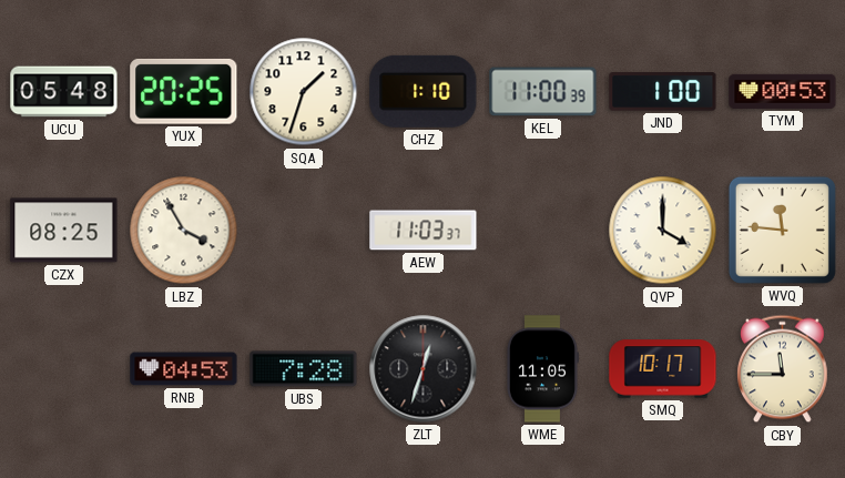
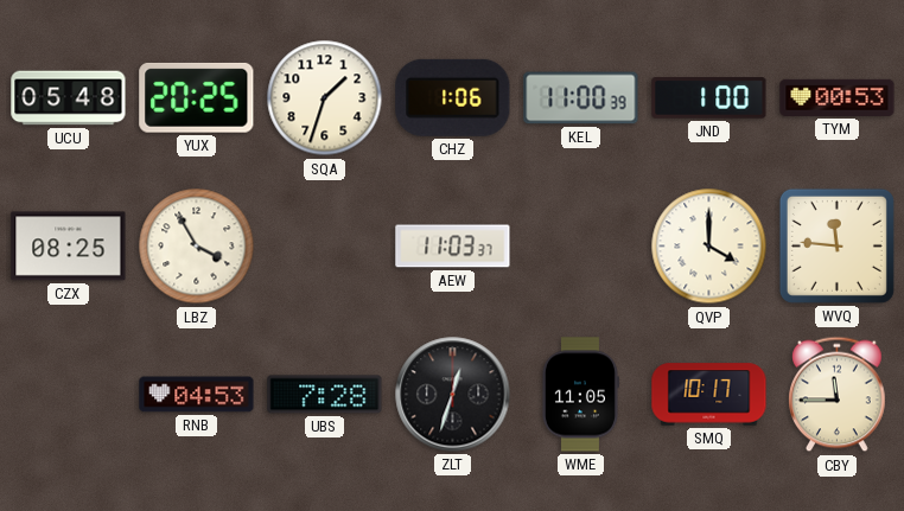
CHZ: 1:10 -> 1:06
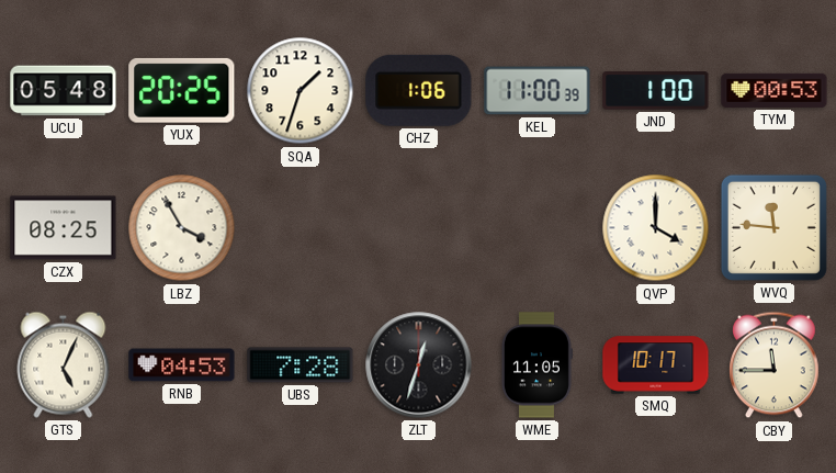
AEW: 11:03 -> none
GTS: none -> 5:04
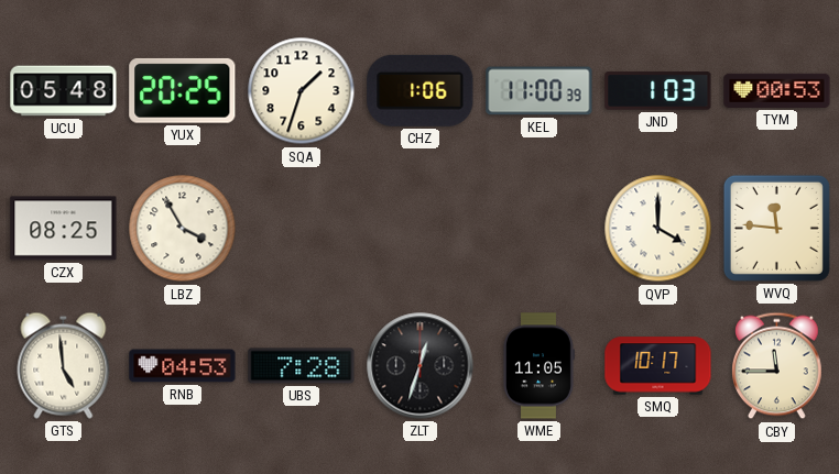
JND: 1:00 -> 1:03
GTS: 5:04 -> 4:59
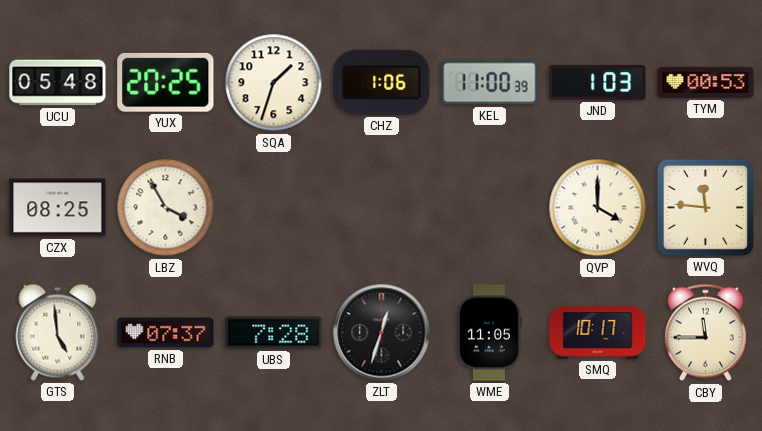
RNB: 04:53 -> 07:37
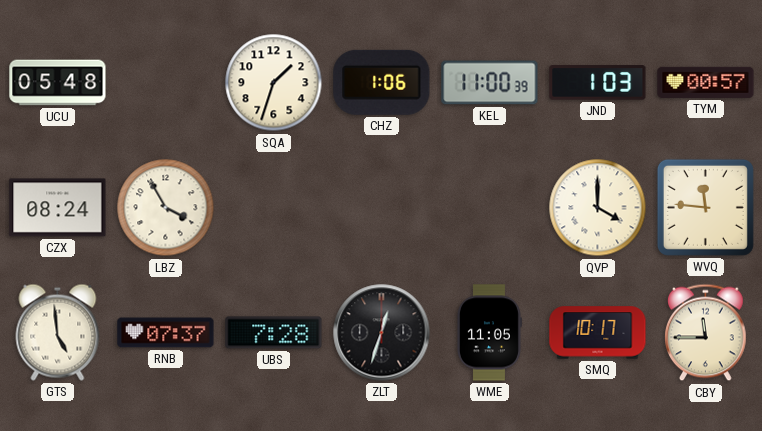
YUX: 20:25 -> none
TYM: 00:53 -> 00:57
CZX: 08:25 -> 08:24
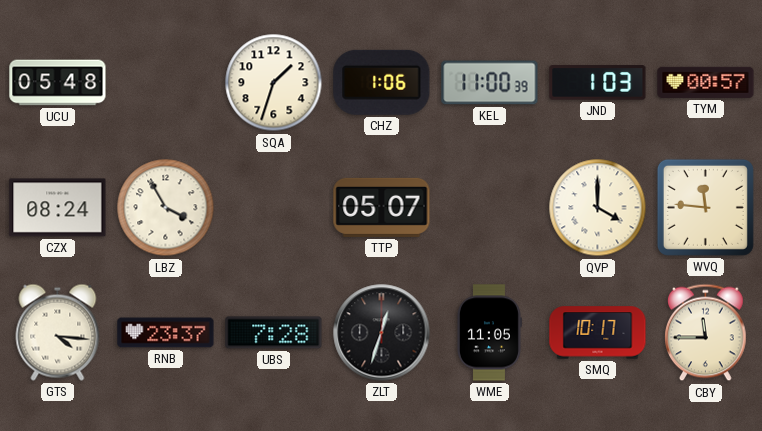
TTP: none -> 05:07
GTS: 4:59 -> 4:16
RNB: 07:37 -> 23:37
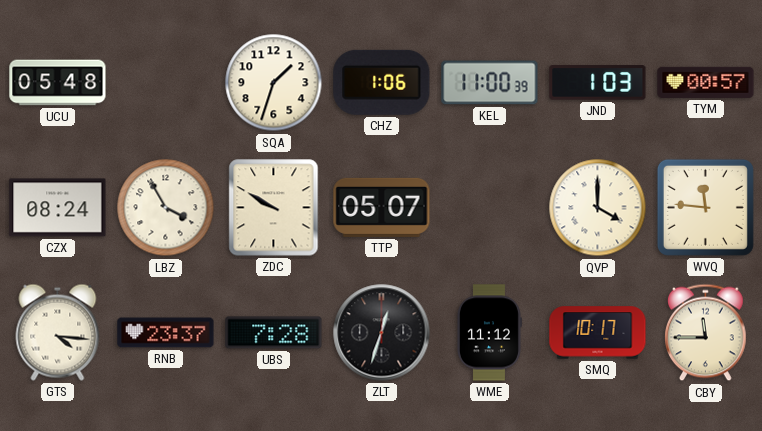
ZDC: none -> 9:50
WME: 11:05 -> 11:12
